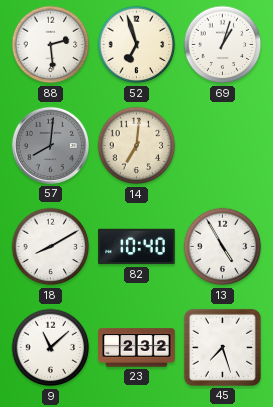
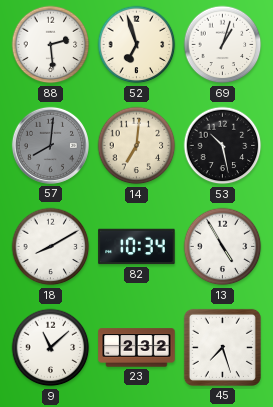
53: none -> 10:28
82: 10:40 -> 10:34
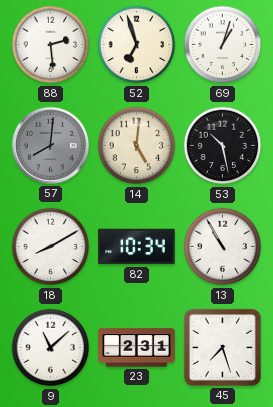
14: 7:01 -> 5:01
13: 4:55 -> 10:55
23: 2:32 -> 2:31
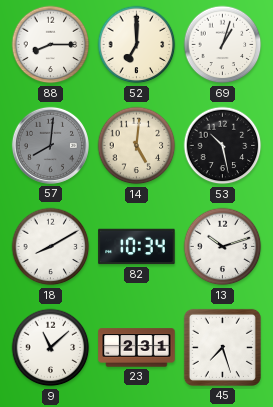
88: 2:29 -> 8:15
52: 6:57 -> 7:00
13: 10:55 -> 10:12
